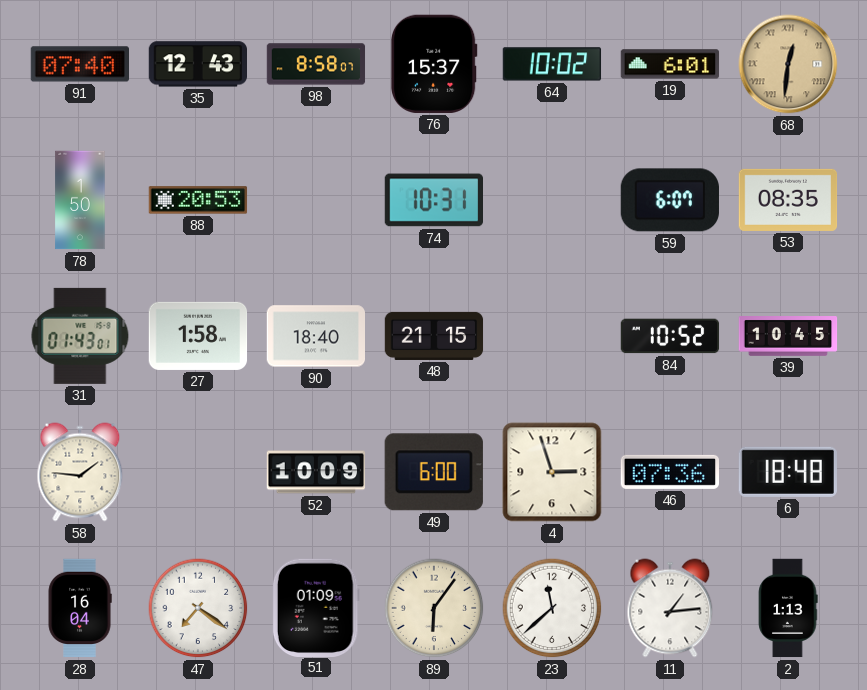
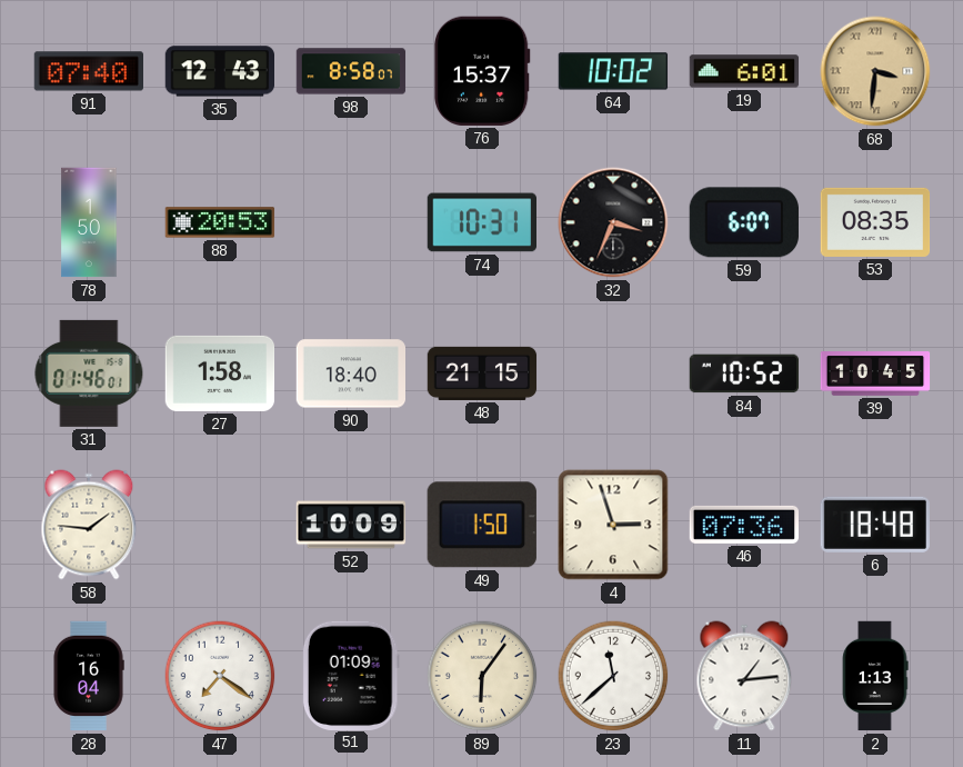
68: 12:31 -> 3:31
32: none -> 3:34
31: 01:43 -> 01:46
49: 6:00 -> 1:50
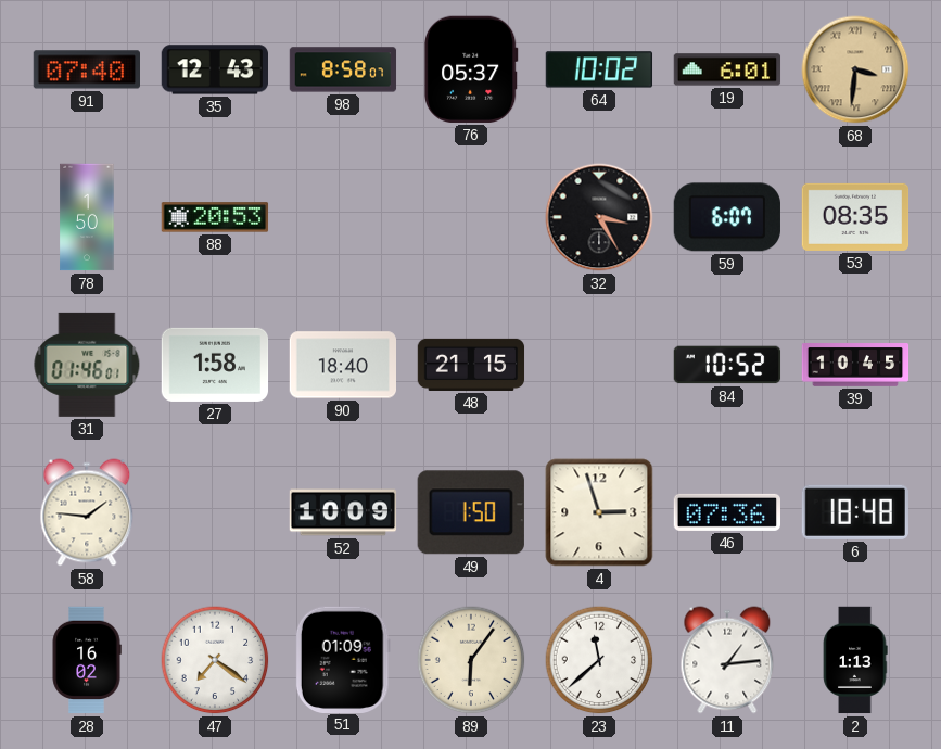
76: 15:37 -> 05:37
74: 10:31 -> none
32: 3:34 -> 3:25
28: 16:04 -> 16:02
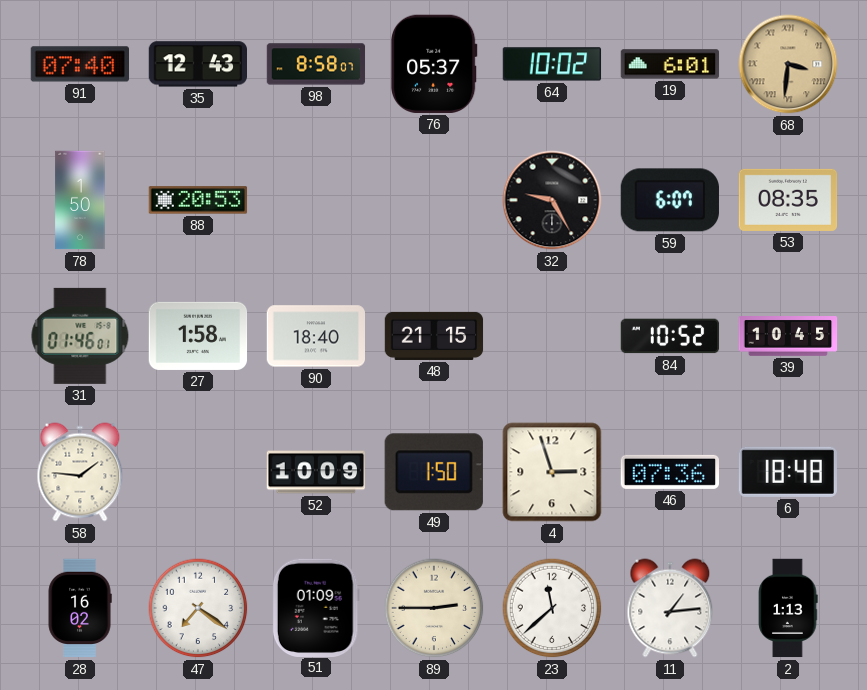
32: 3:25 -> 9:25
89: 6:06 -> 2:45
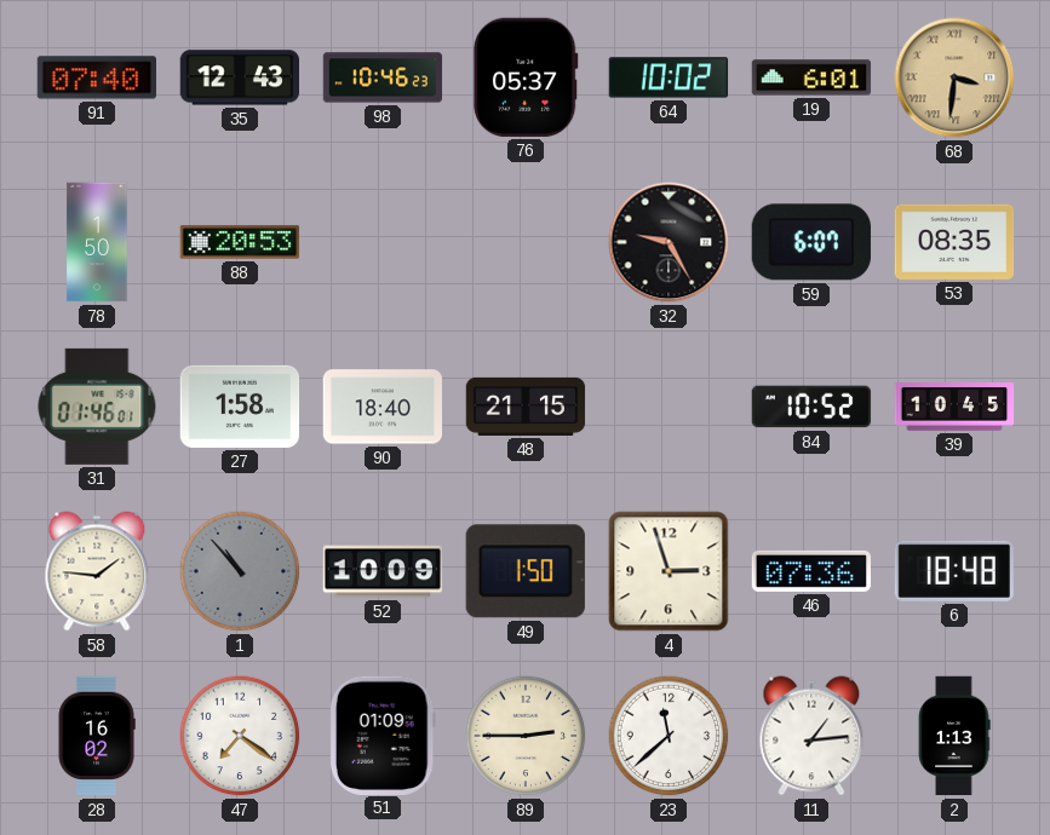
98: 8:58 -> 10:46
1: none -> 10:53
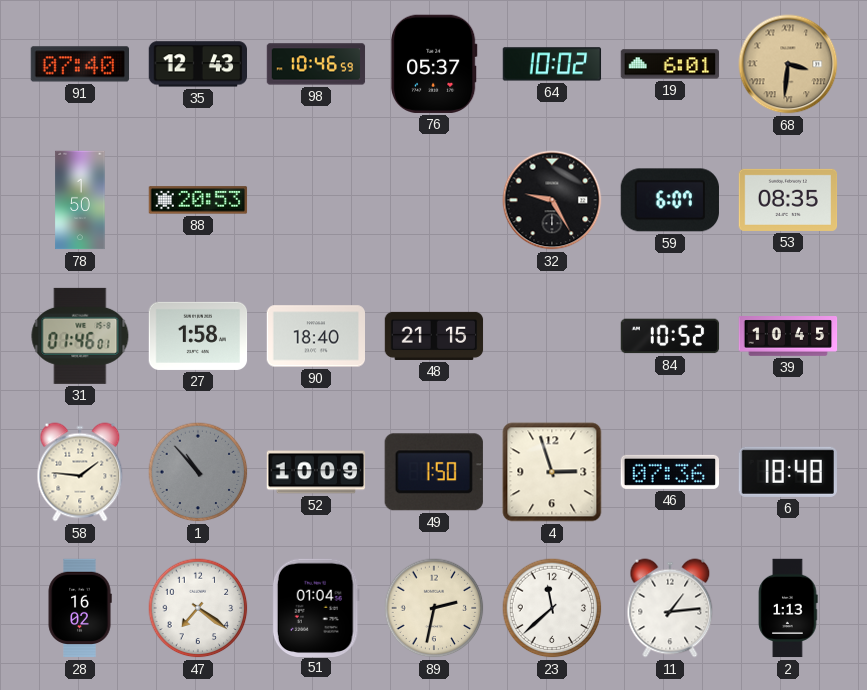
98: 10:46:23 -> 10:46:59
51: 01:09 -> 01:04
89: 2:45 -> 2:32
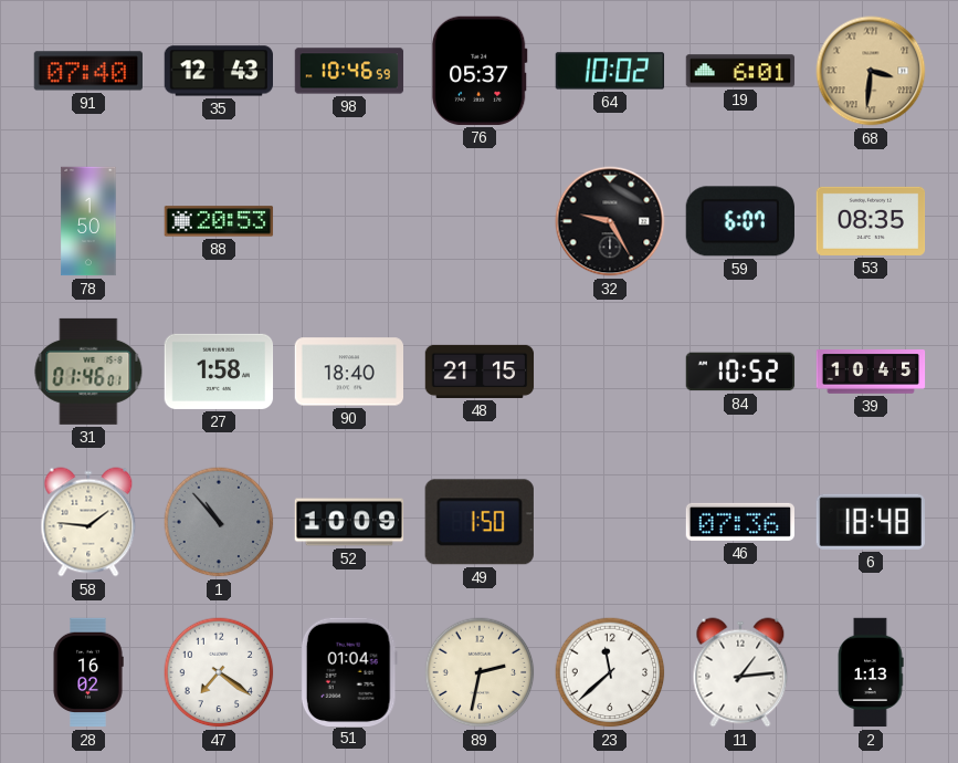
4: 2:57 -> none
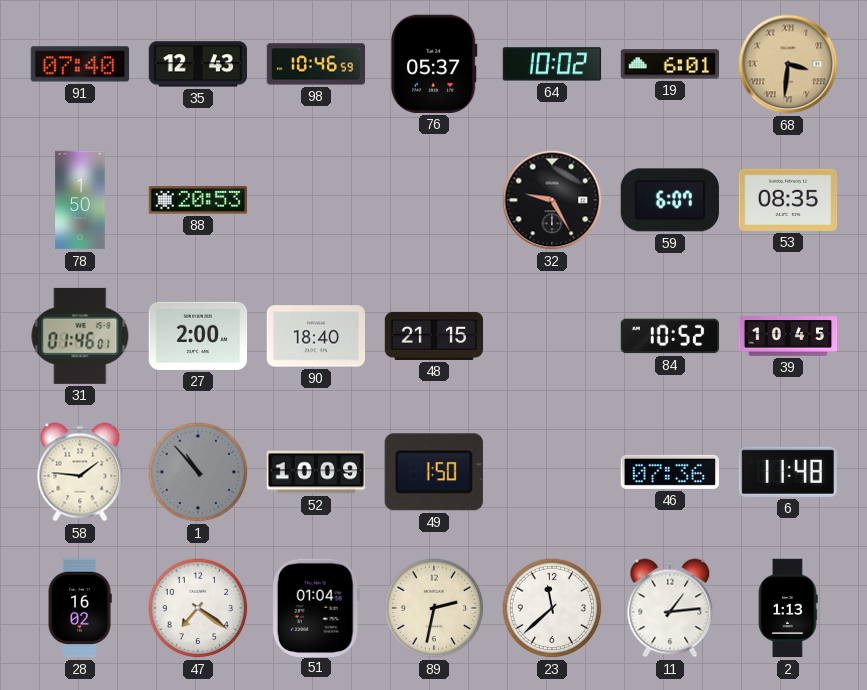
27: 1:58 -> 2:00
6: 18:48 -> 11:48
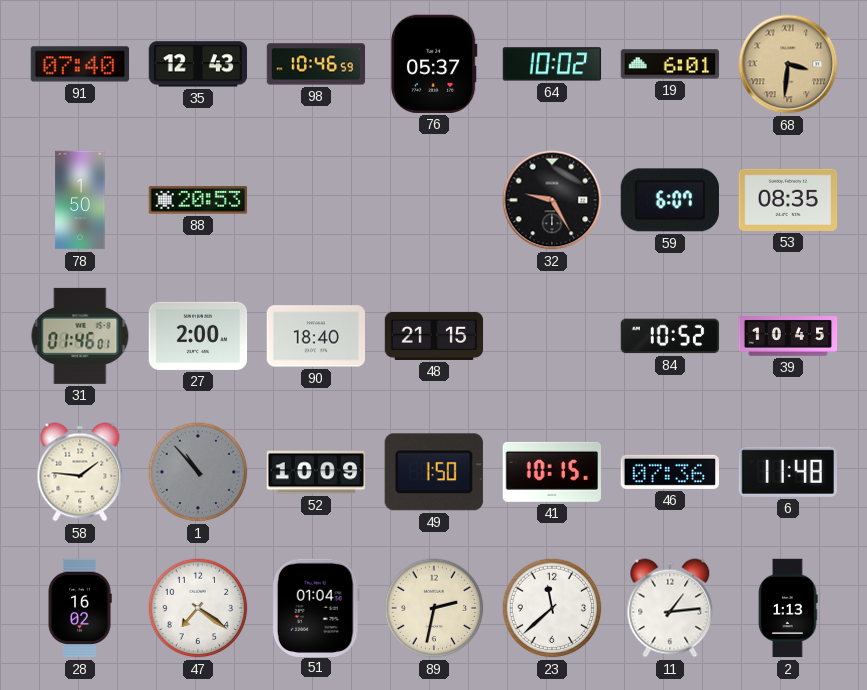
41: none -> 10:15
